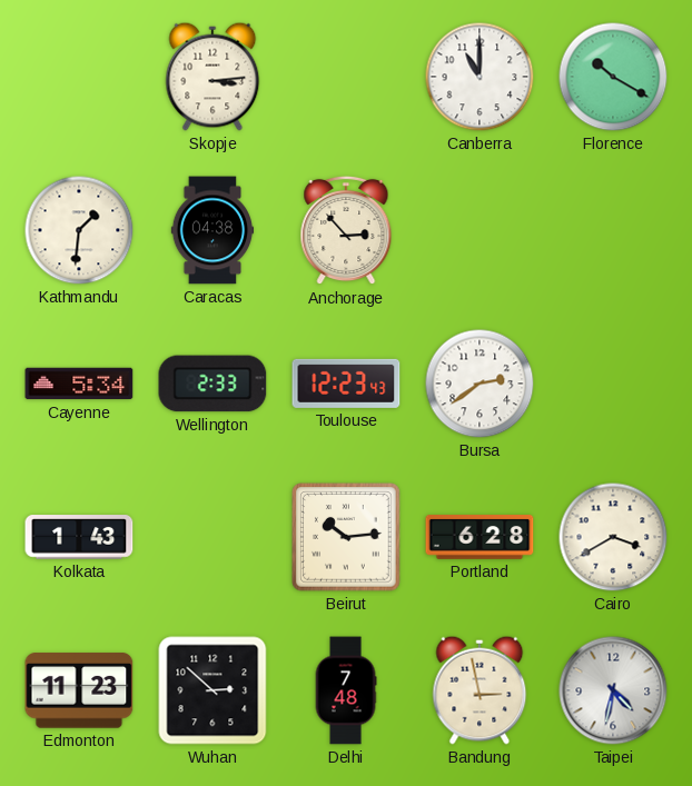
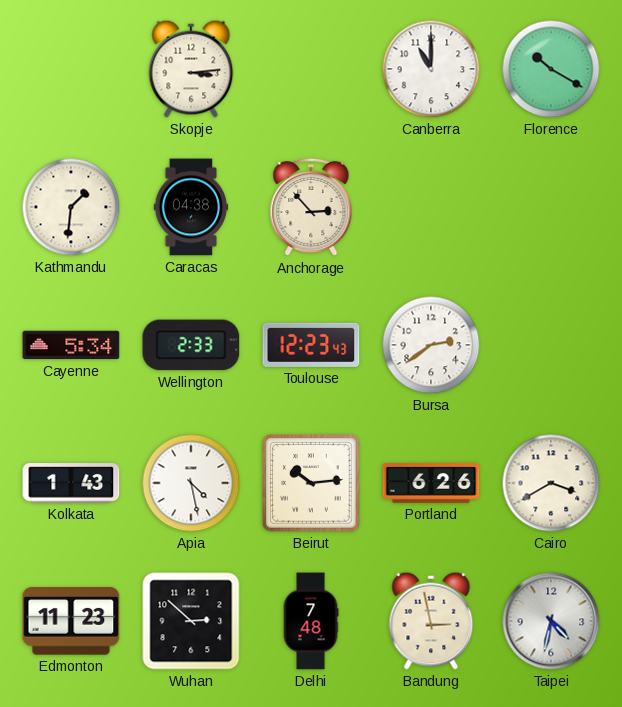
Apia: none -> 4:28
Portland: 6:28 -> 6:26
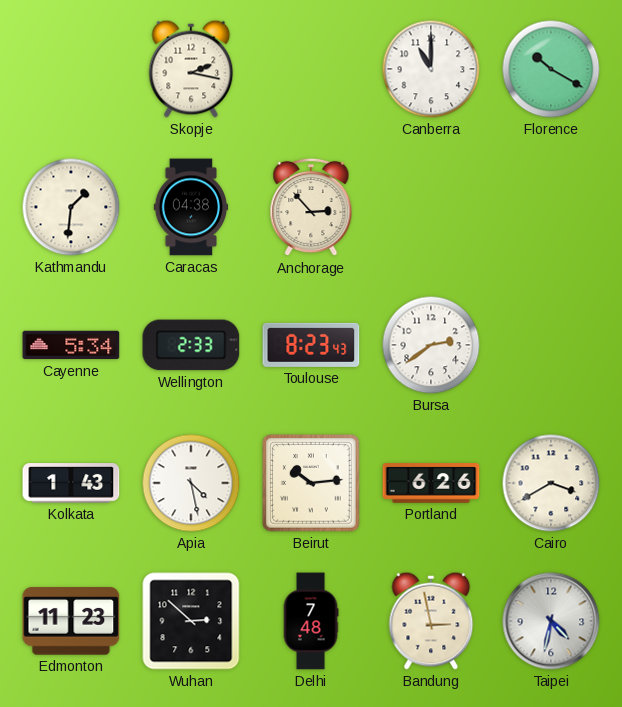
Skopje: 3:14 -> 2:17
Toulouse: 12:23 -> 8:23
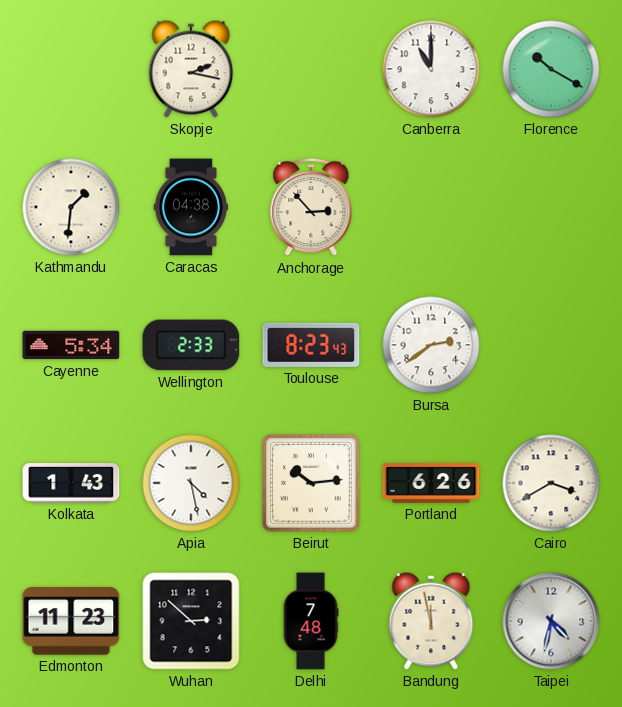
Bandung: 2:58 -> 11:58
